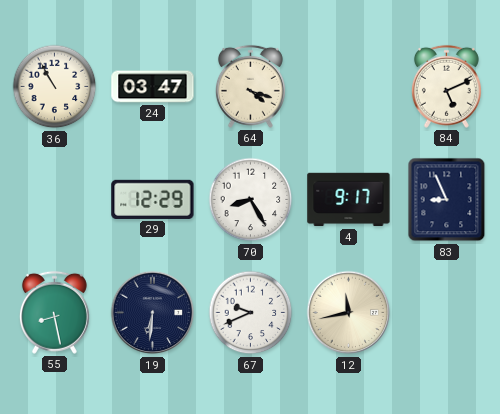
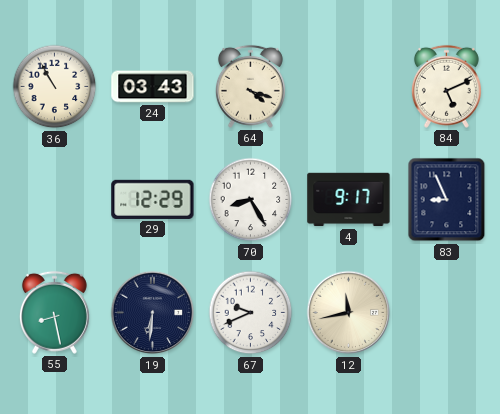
24: 03:47 -> 03:43
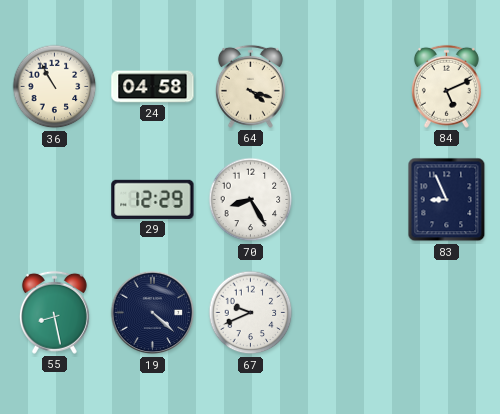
24: 03:43 -> 04:58
4: 9:17 -> none
19: 6:31 -> 4:22
12: 11:43 -> none
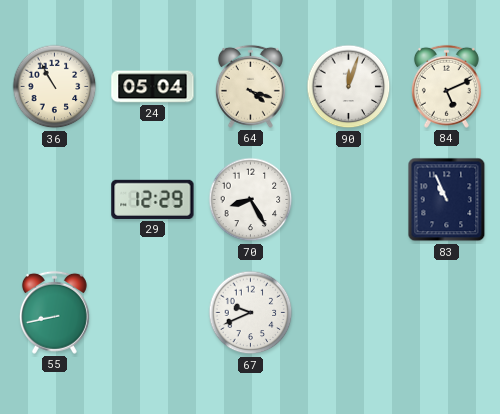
24: 04:58 -> 05:04
90: none -> 12:03
83: 8:56 -> 10:56
55: 8:28 -> 8:43
19: 4:22 -> none
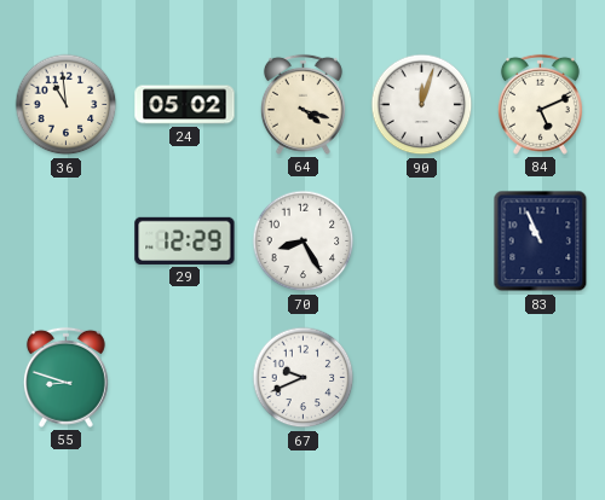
36: 10:55 -> 10:59
24: 05:04 -> 05:02
55: 8:43 -> 8:48
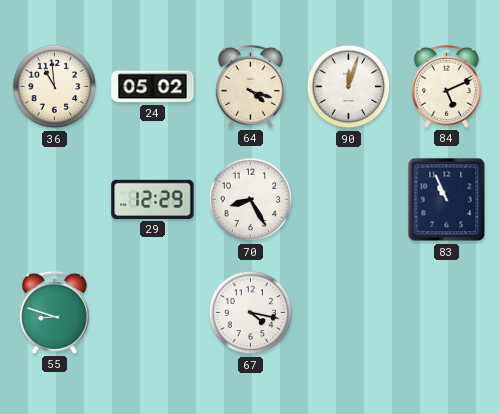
67: 9:41 -> 4:17
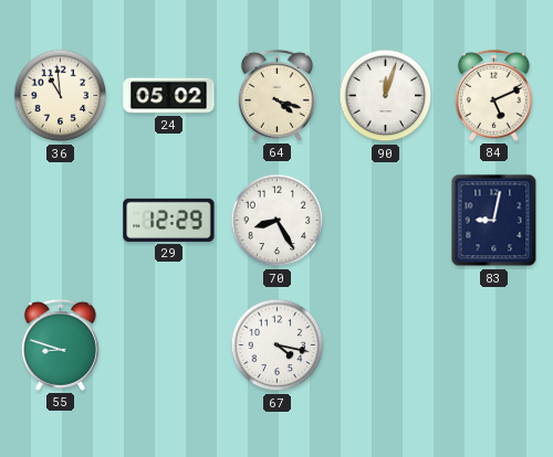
83: 10:56 -> 9:02
